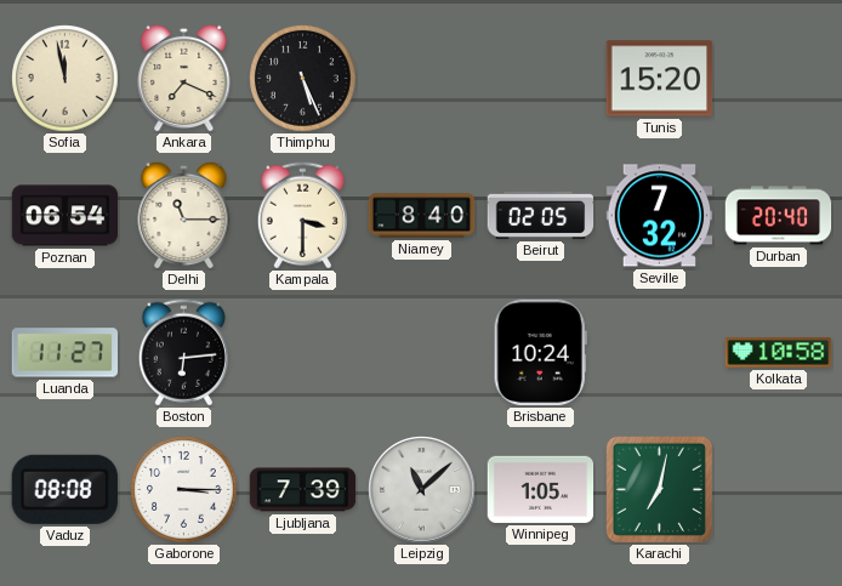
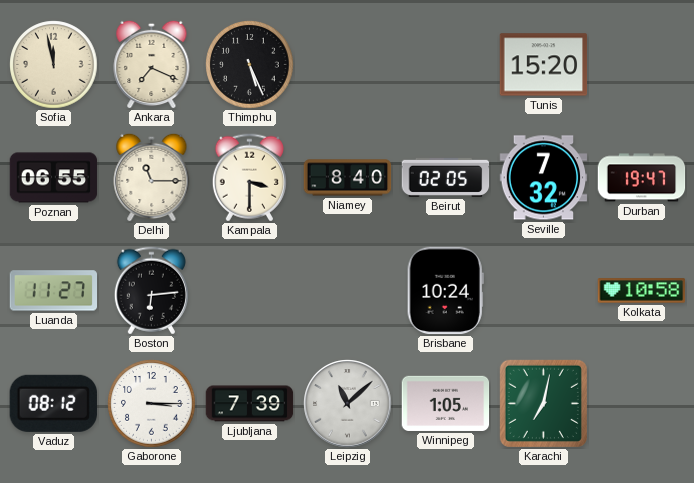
Poznan: 06:54 -> 06:55
Durban: 20:40 -> 19:47
Vaduz: 08:08 -> 08:12
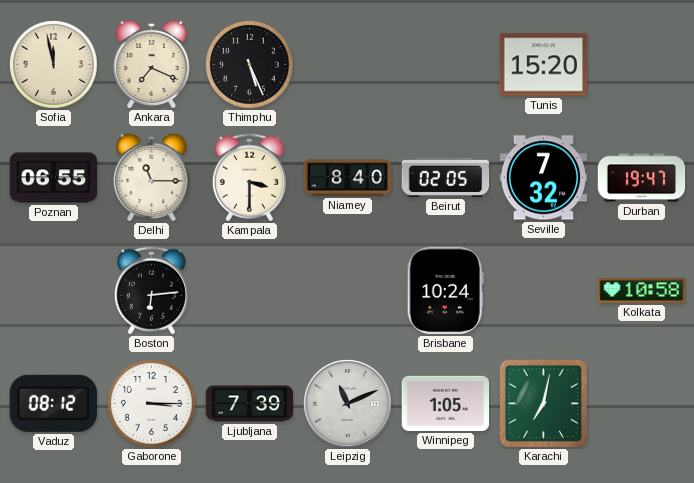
Luanda: 11:27 -> none
Leipzig: 11:08 -> 11:11
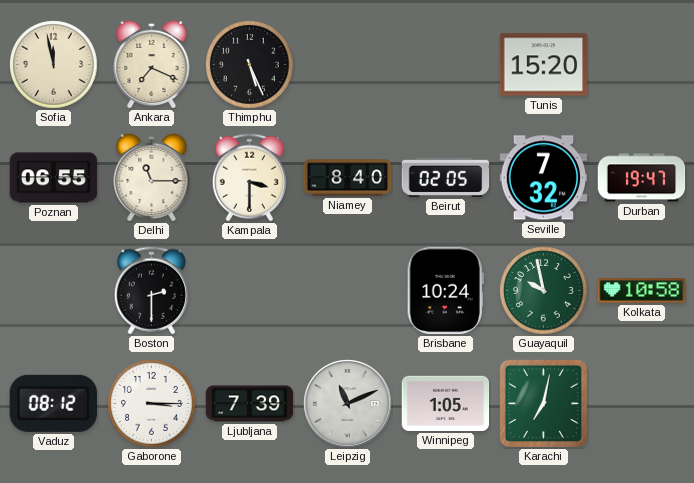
Boston: 6:14 -> 2:30
Guayaquil: none -> 9:58
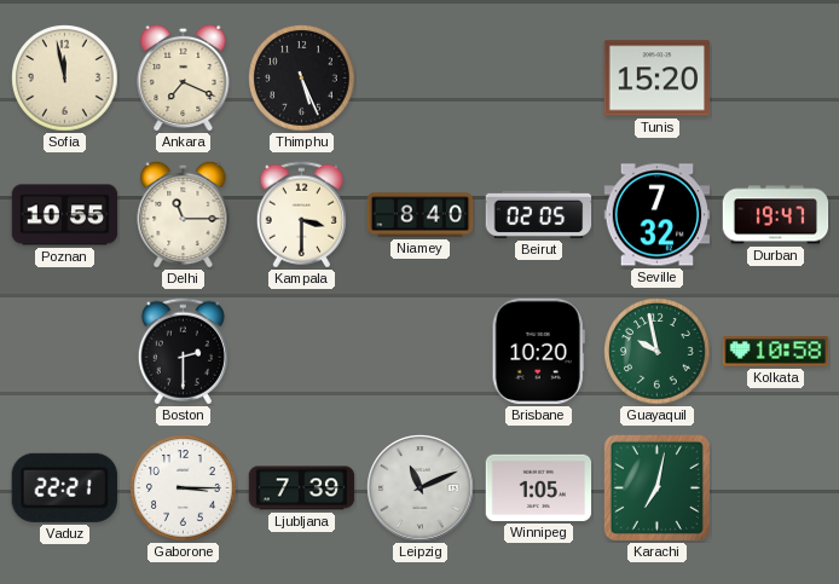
Poznan: 06:55 -> 10:55
Brisbane: 10:24 -> 10:20
Vaduz: 08:12 -> 22:21
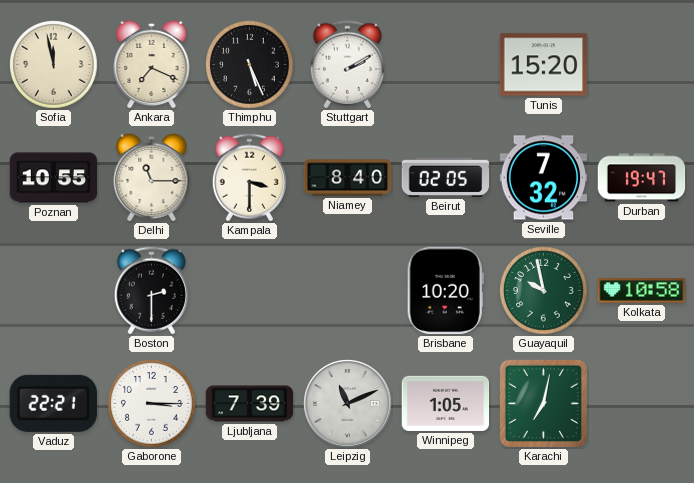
Stuttgart: none -> 2:10
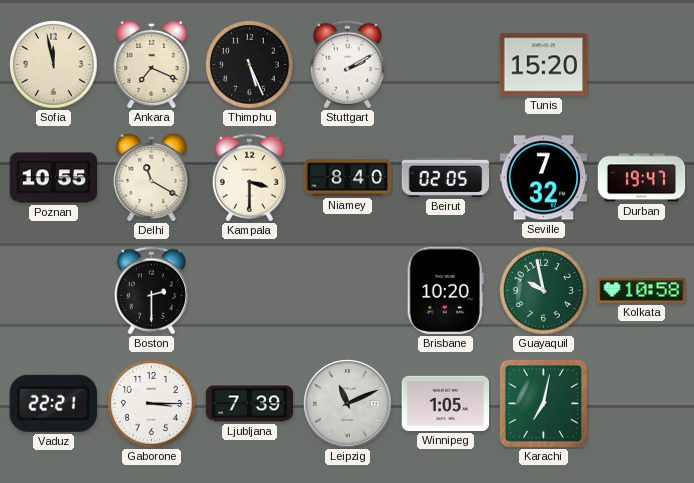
Delhi: 11:15 -> 11:20
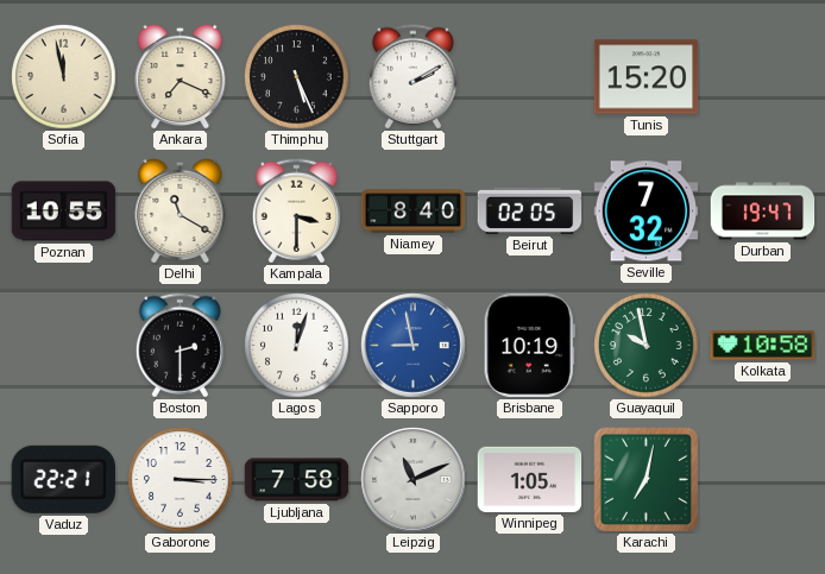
Lagos: none -> 12:03
Sapporo: none -> 8:58
Brisbane: 10:20 -> 10:19
Ljubljana: 7:39 -> 7:58
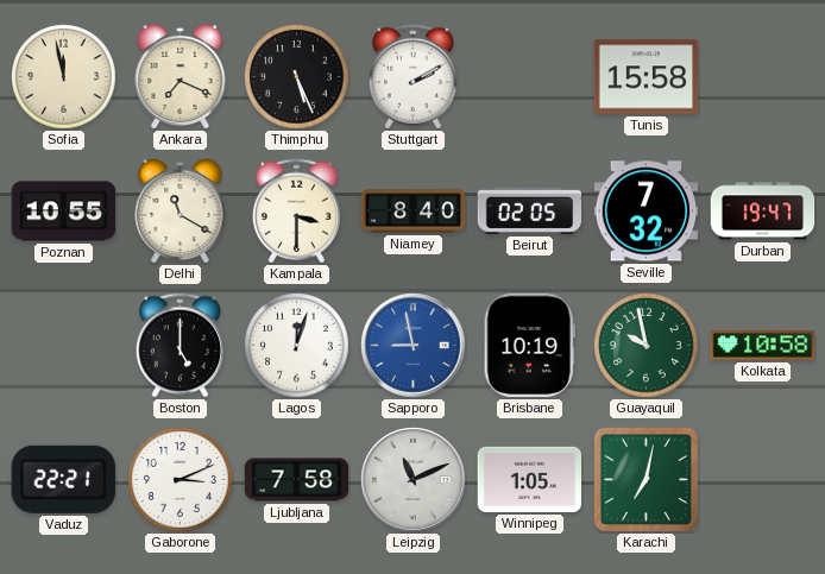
Tunis: 15:20 -> 15:58
Boston: 2:30 -> 5:00
Gaborone: 3:15 -> 3:11
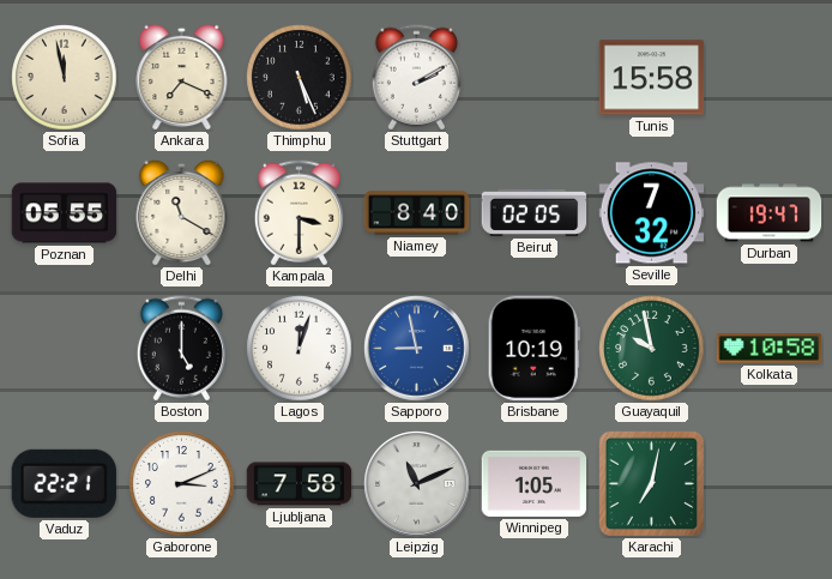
Poznan: 10:55 -> 05:55
